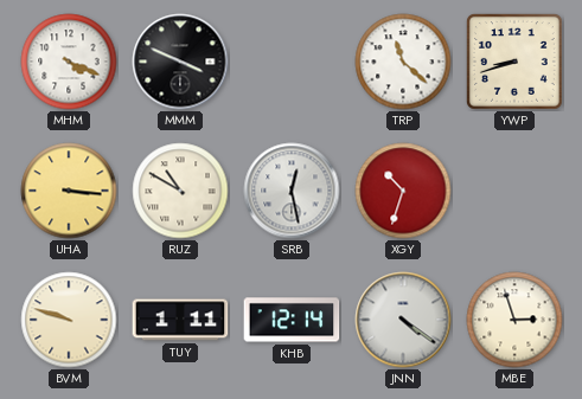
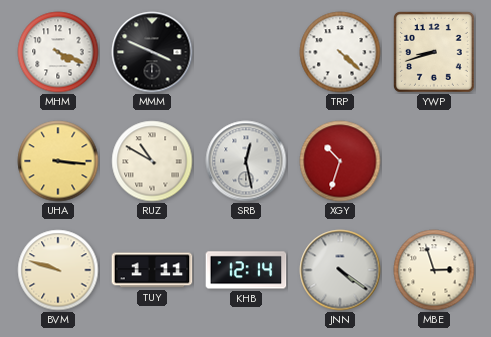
TRP: 11:22 -> 4:22
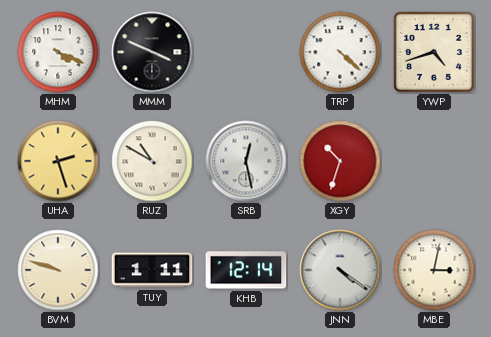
YWP: 8:42 -> 4:42
UHA: 3:16 -> 2:27
MBE: 2:57 -> 3:02
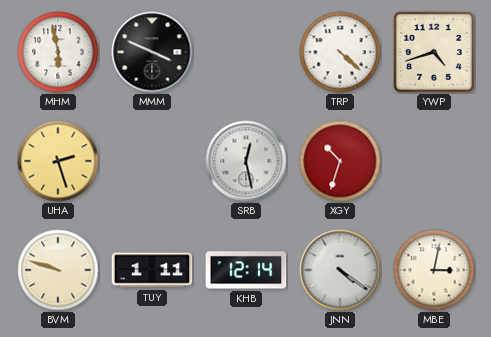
MHM: 4:19 -> 5:58
RUZ: 10:50 -> none
